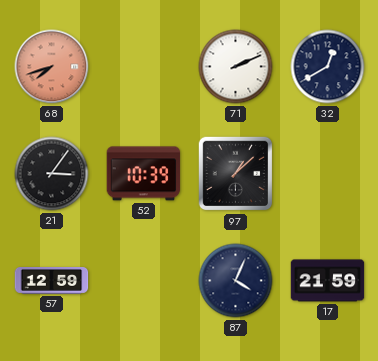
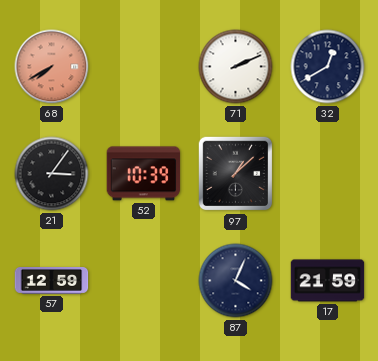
68: 7:42 -> 7:40
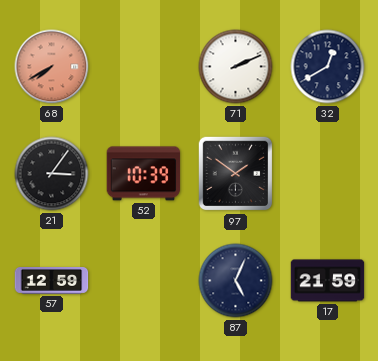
97: 1:08 -> 1:51
87: 4:04 -> 5:04
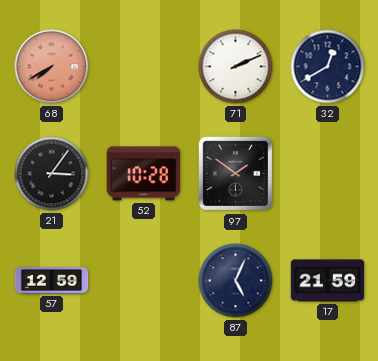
52: 10:39 -> 10:28
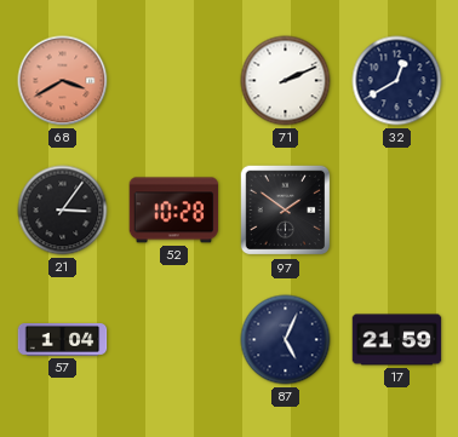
68: 7:40 -> 3:40
57: 12:59 -> 1:04
